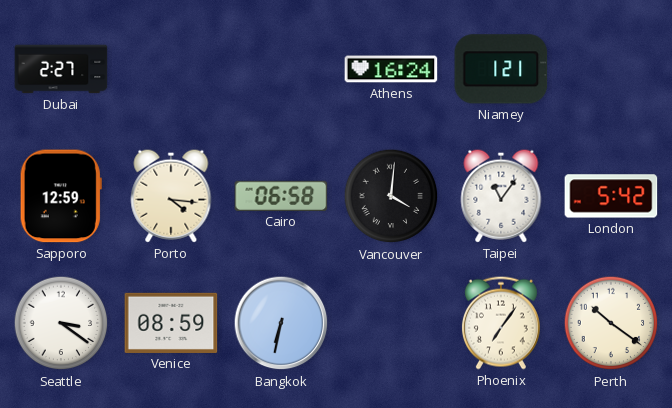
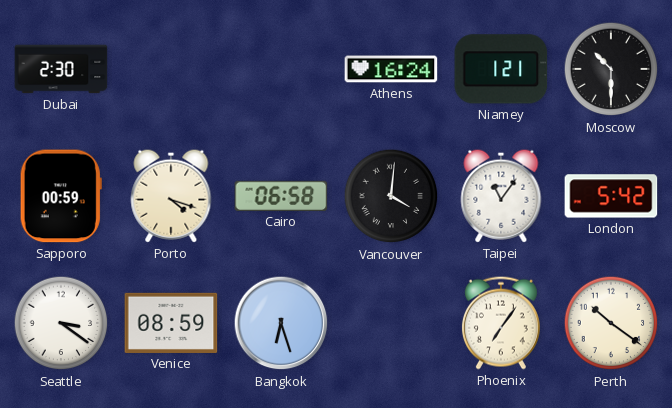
Dubai: 2:27 -> 2:30
Moscow: none -> 10:30
Sapporo: 12:59 -> 00:59
Porto: 4:16 -> 4:18
Bangkok: 6:32 -> 6:27
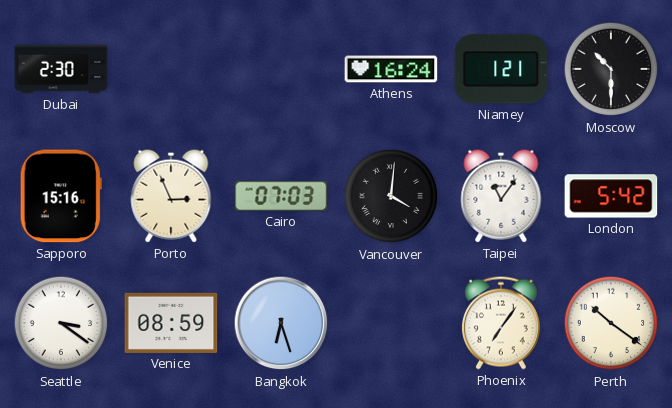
Sapporo: 00:59 -> 15:16
Porto: 4:18 -> 2:56
Cairo: 06:58 -> 07:03
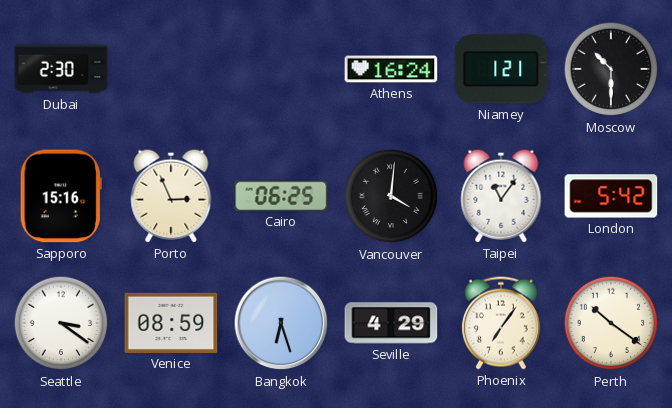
Cairo: 07:03 -> 06:25
Seville: none -> 4:29
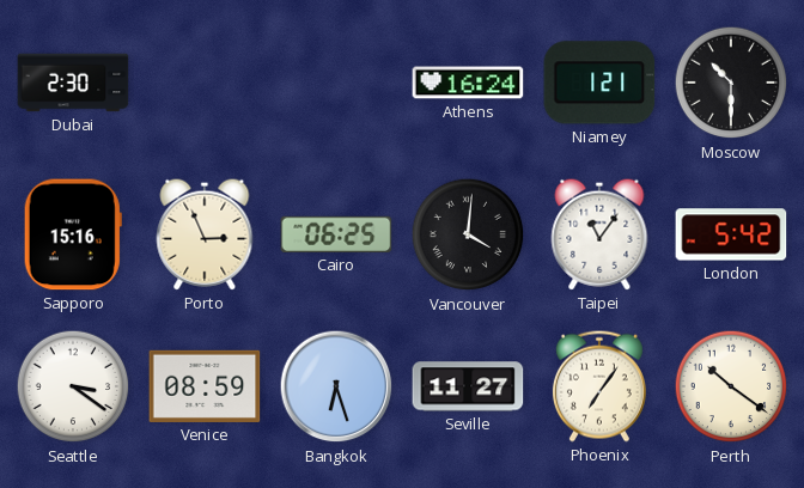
Seville: 4:29 -> 11:27
